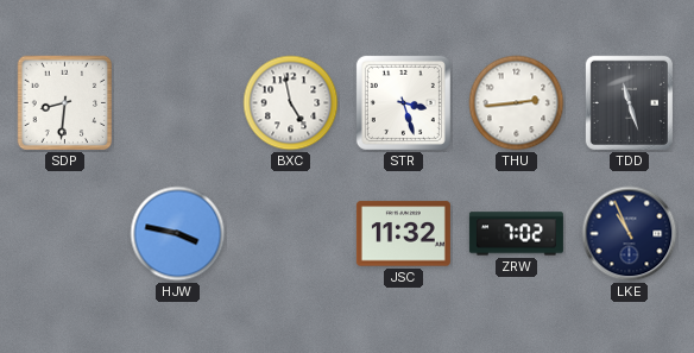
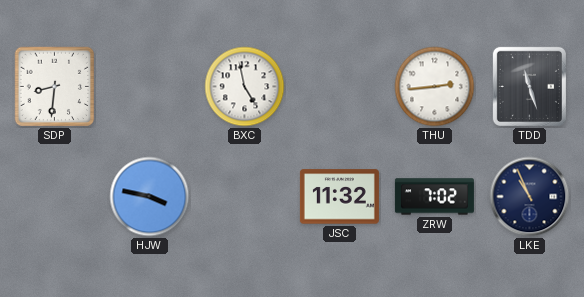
STR: 3:27 -> none
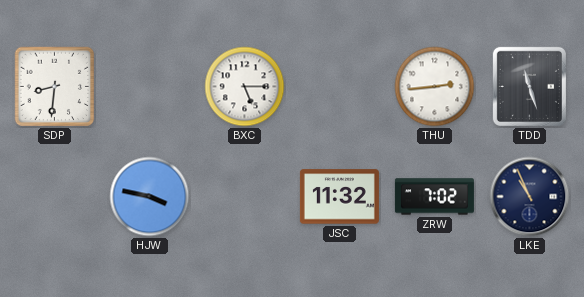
BXC: 4:58 -> 5:15
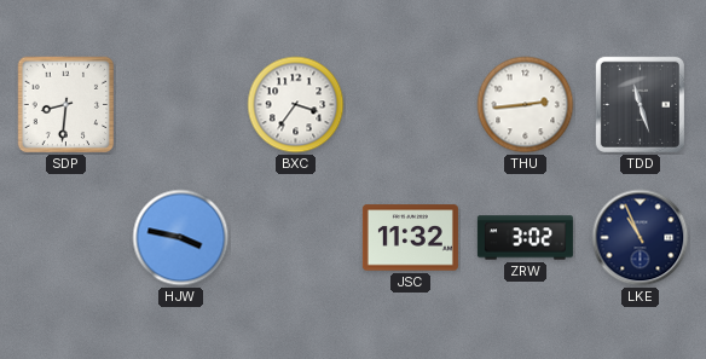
BXC: 5:15 -> 3:36
ZRW: 7:02 -> 3:02
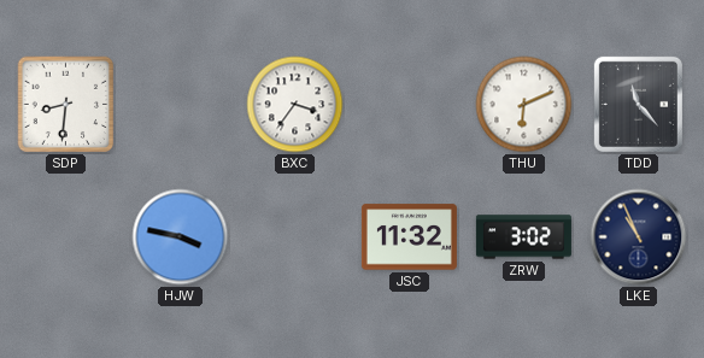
THU: 2:44 -> 6:11
TDD: 11:27 -> 11:23
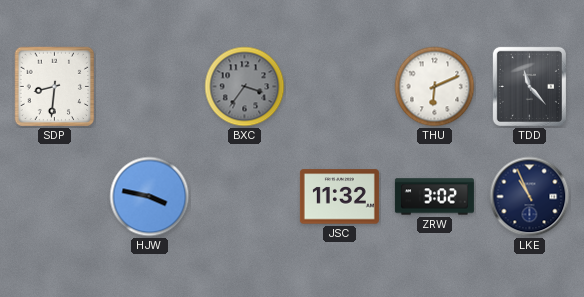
BXC dial: white -> grey
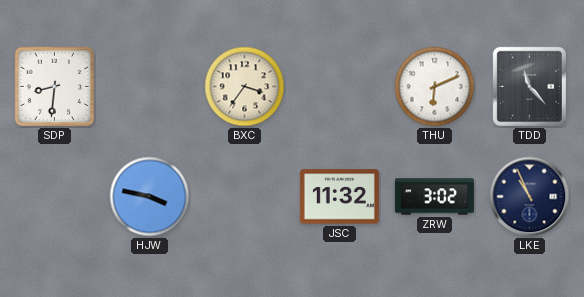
BXC dial: grey -> cream
